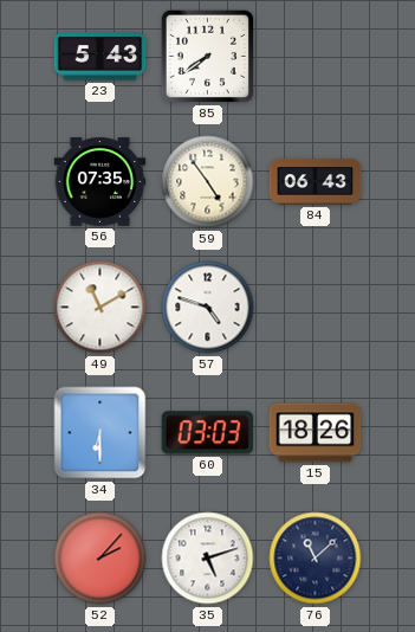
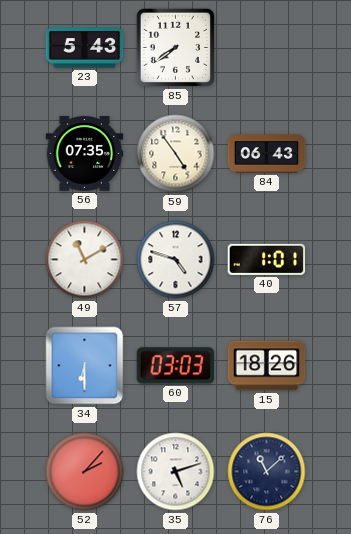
40: none -> 1:01
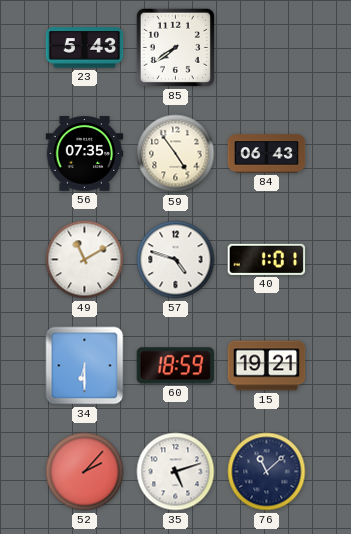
60: 03:03 -> 18:59
15: 18:26 -> 19:21
